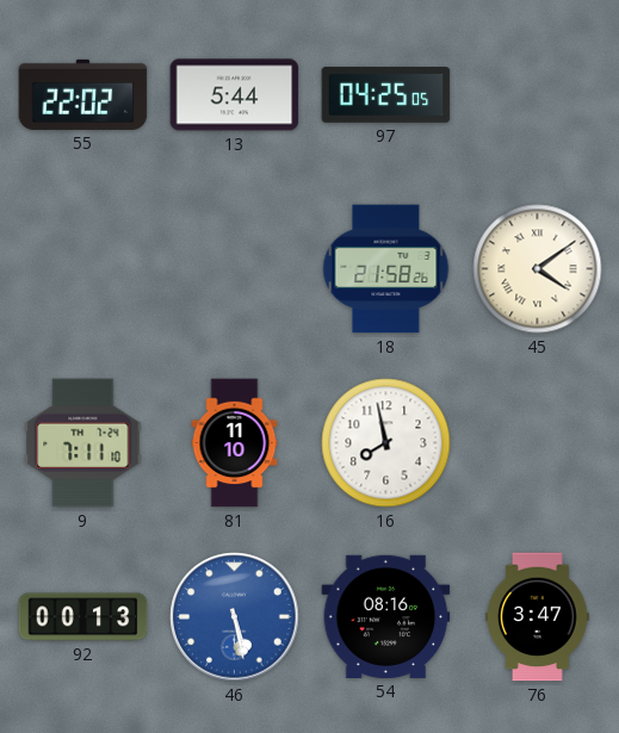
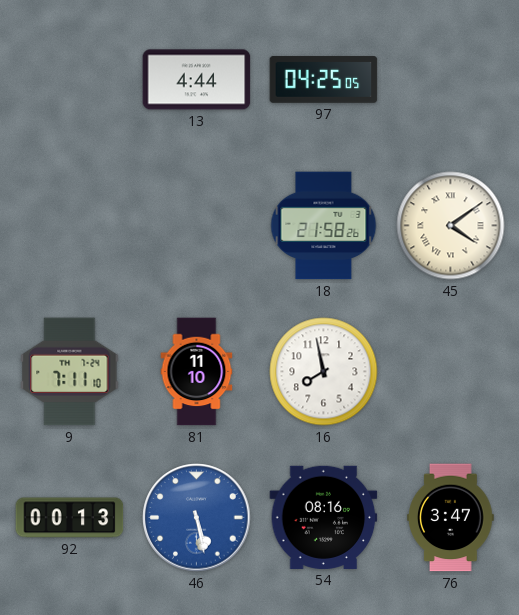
55: 22:02 -> none
13: 5:44 -> 4:44
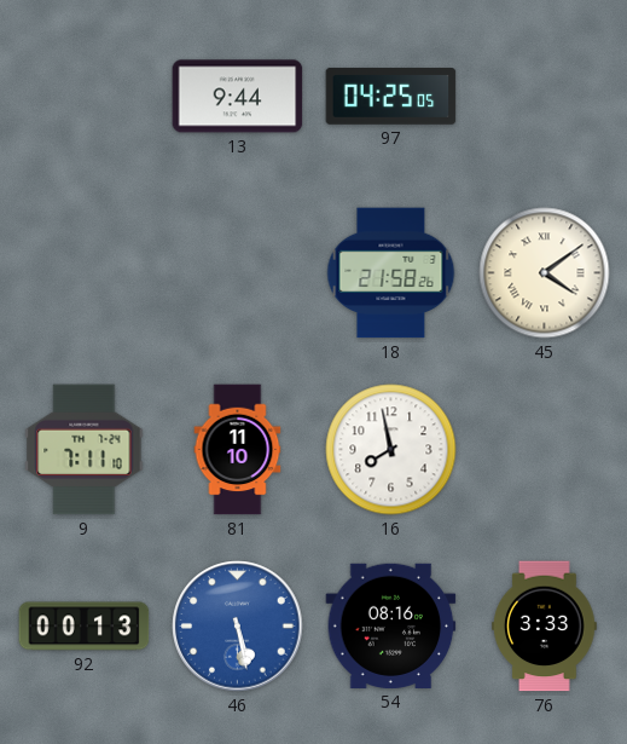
13: 4:44 -> 9:44
76: 3:47 -> 3:33
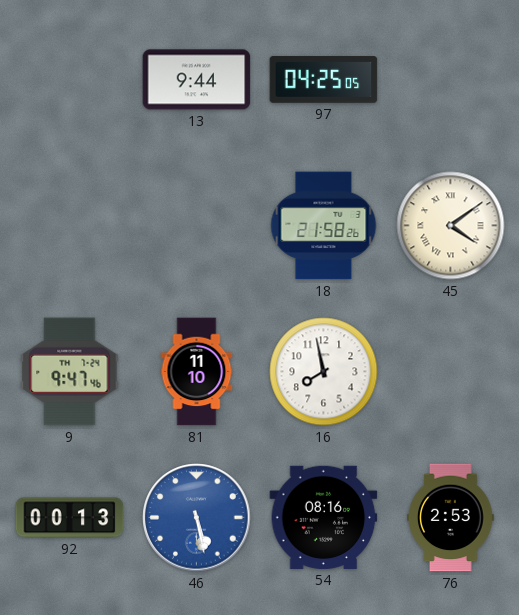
9: 7:11 -> 9:47
76: 3:33 -> 2:53
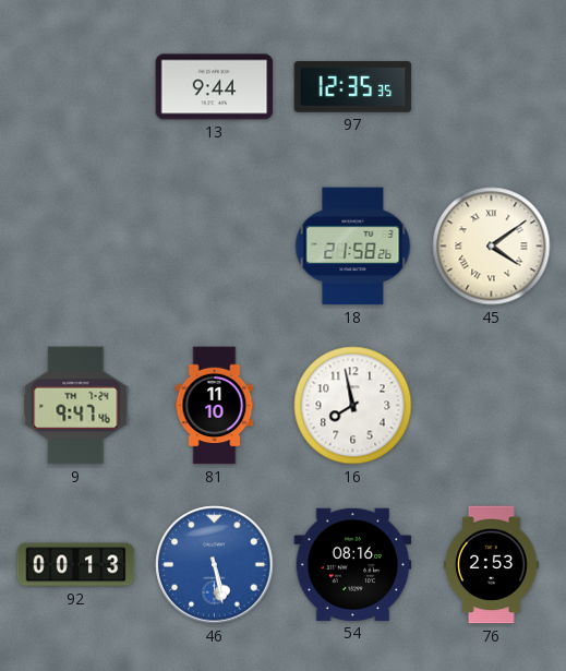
97: 04:25 -> 12:35
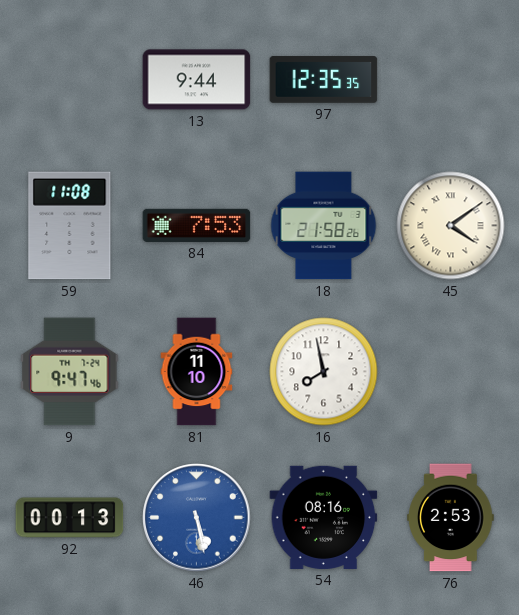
59: none -> 11:08
84: none -> 7:53
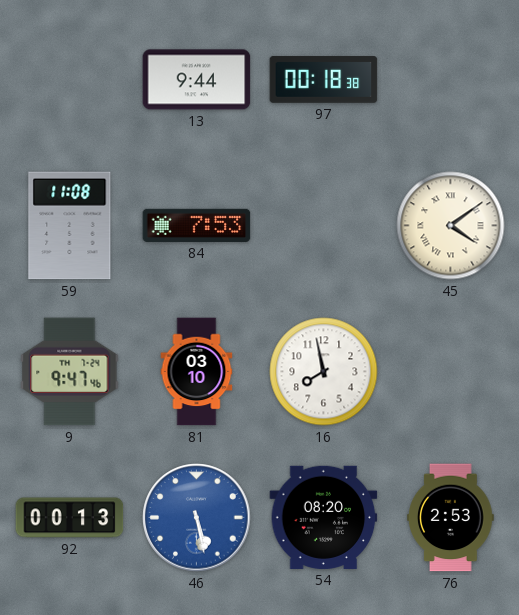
97: 12:35 -> 00:18
18: 21:58 -> none
81: 11:10 -> 03:10
54: 08:16 -> 08:20
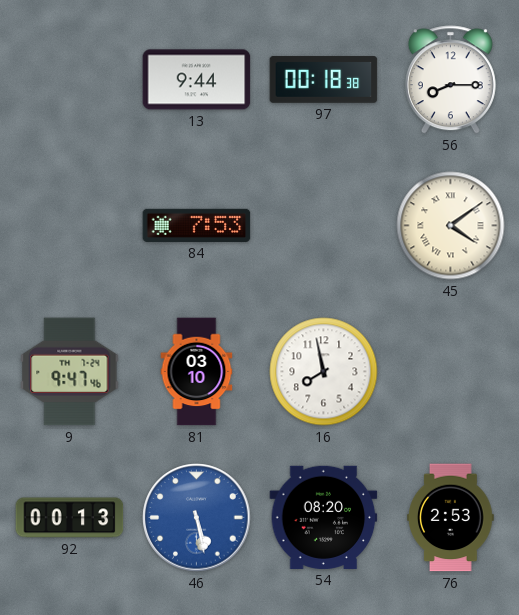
56: none -> 8:15
59: 11:08 -> none
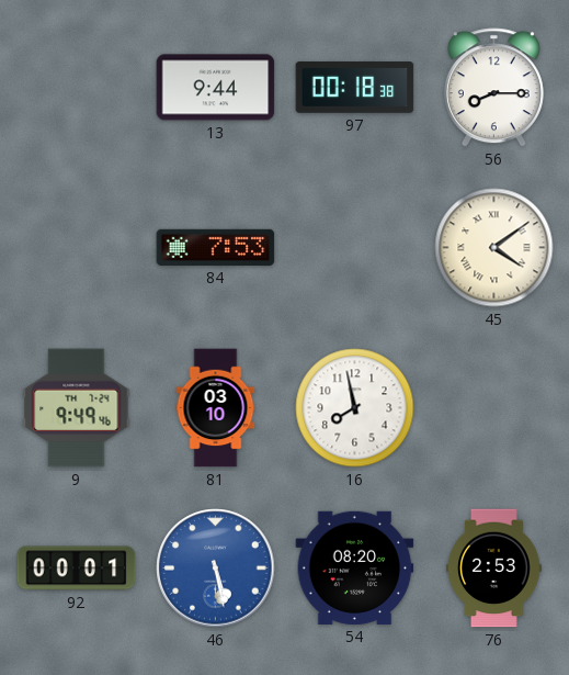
9: 9:47 -> 9:49
92: 00:13 -> 00:01
